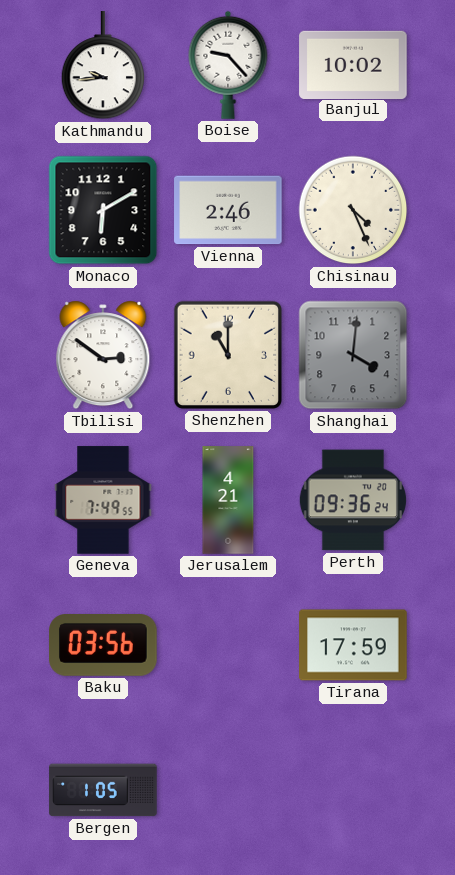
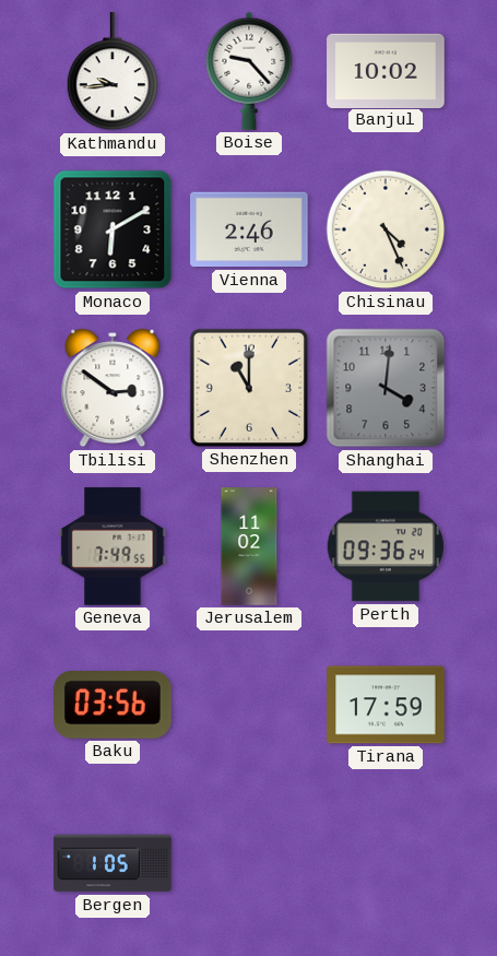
Jerusalem: 4:21 -> 11:02
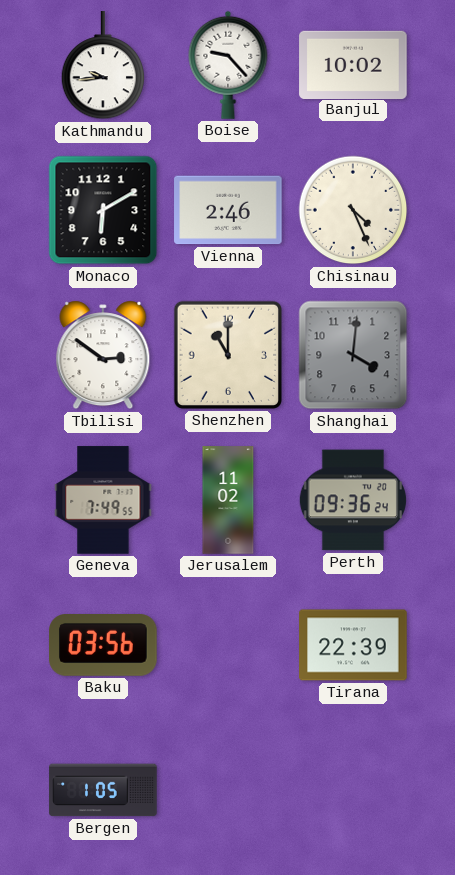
Tirana: 17:59 -> 22:39
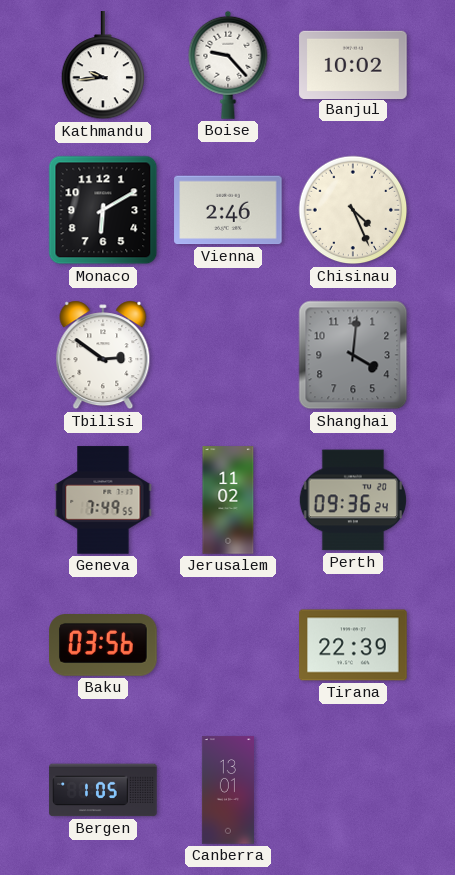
Shenzhen: 11:00 -> none
Canberra: none -> 13:01
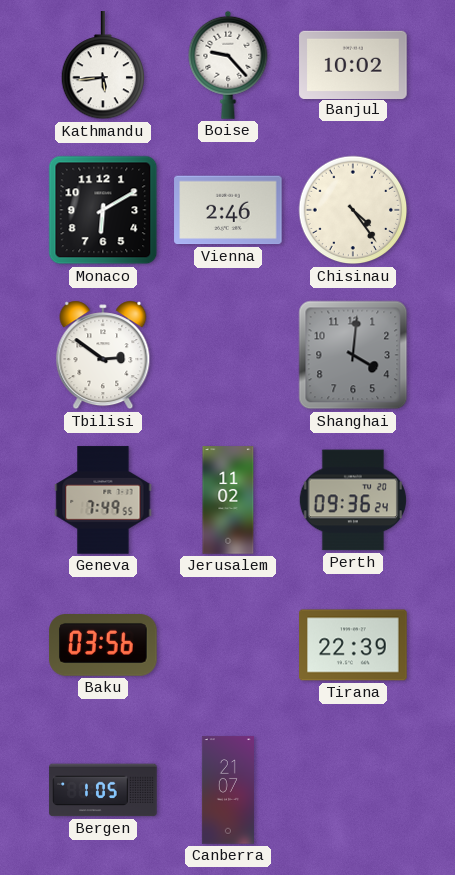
Kathmandu: 9:44 -> 5:44
Chisinau: 4:26 -> 4:24
Canberra: 13:01 -> 21:07
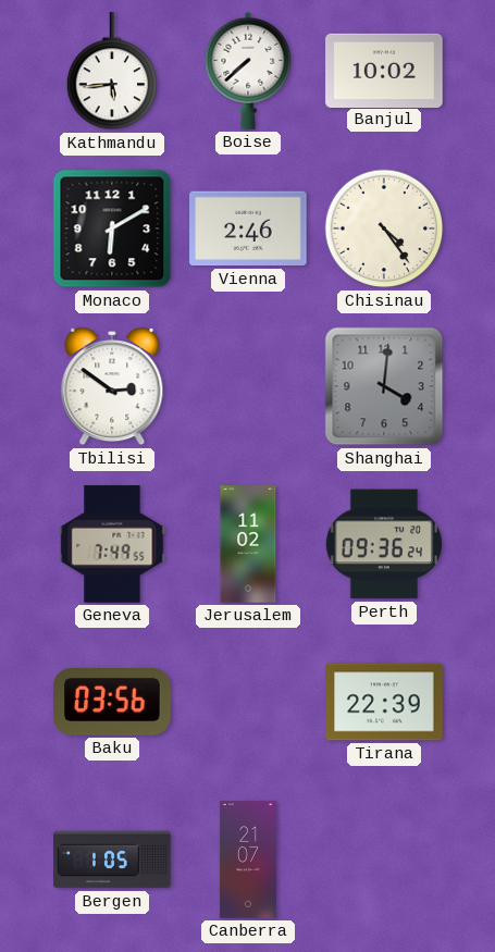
Boise: 9:23 -> 7:38
